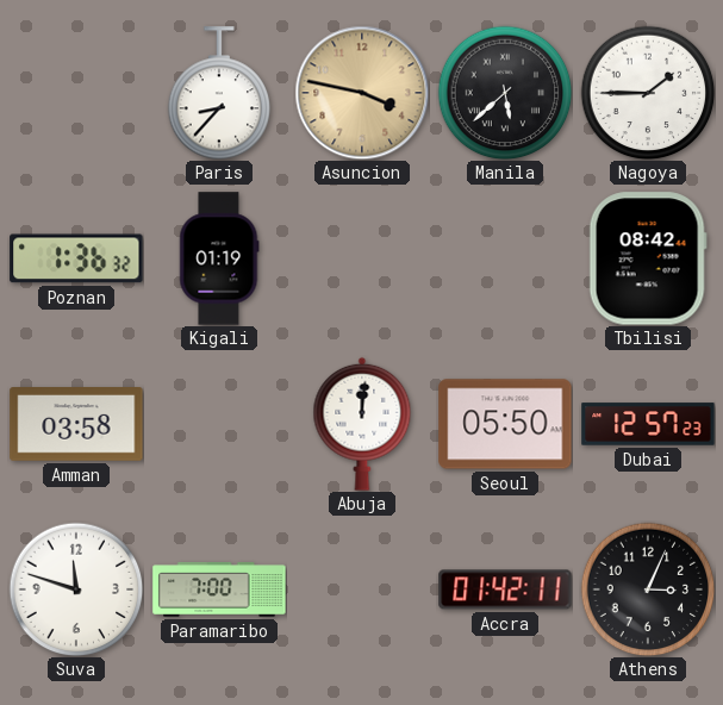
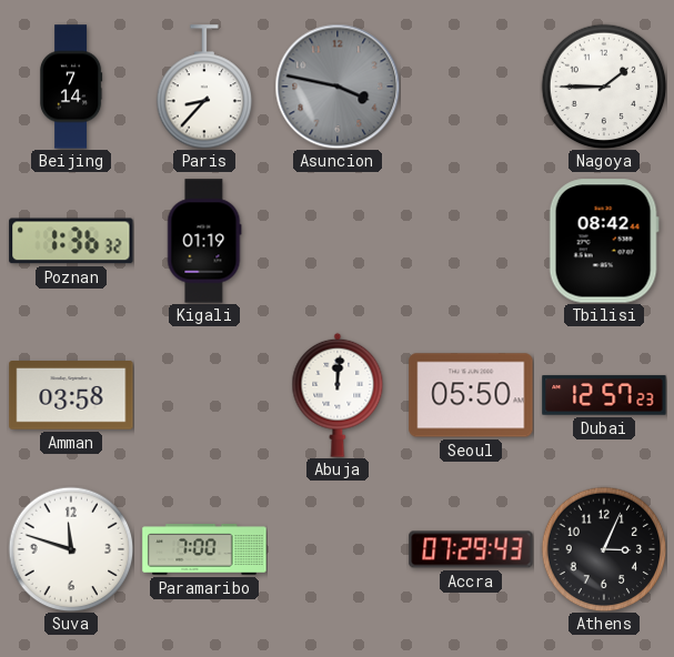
Beijing: none -> 7:14
Asuncion dial: champagne -> grey
Manila: 5:38 -> none
Accra: 01:42 -> 07:29
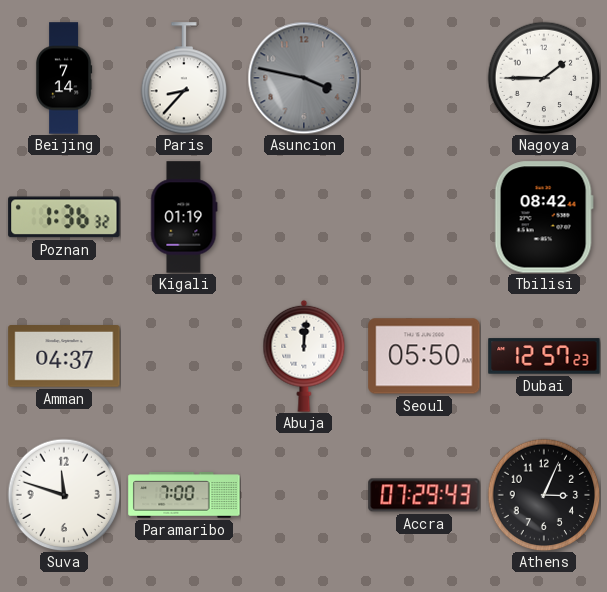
Amman: 03:58 -> 04:37
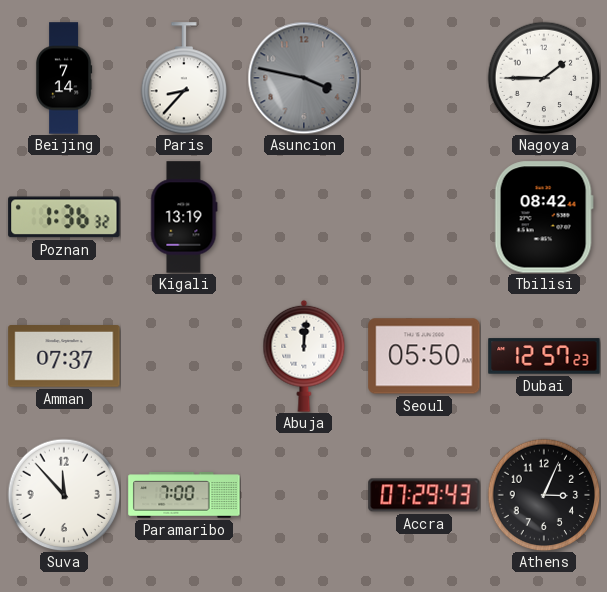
Kigali: 01:19 -> 13:19
Amman: 04:37 -> 07:37
Suva: 11:48 -> 11:53
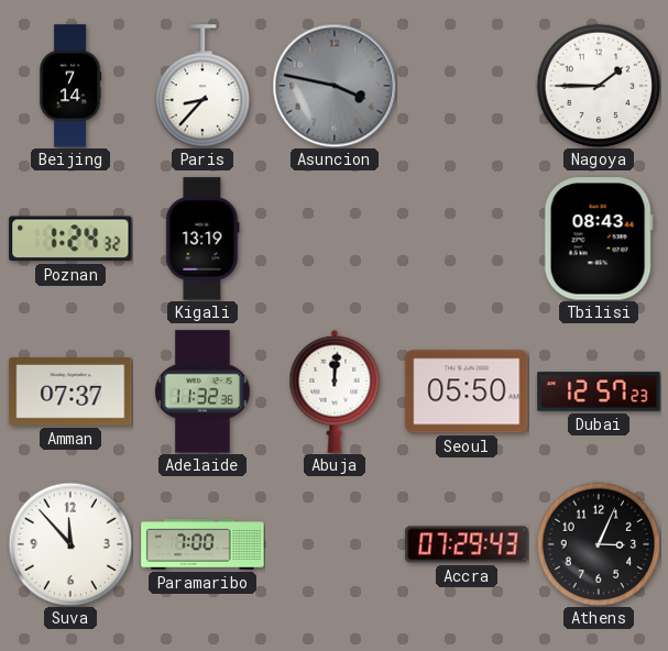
Poznan: 1:36 -> 1:24
Tbilisi: 08:42 -> 08:43
Adelaide: none -> 11:32
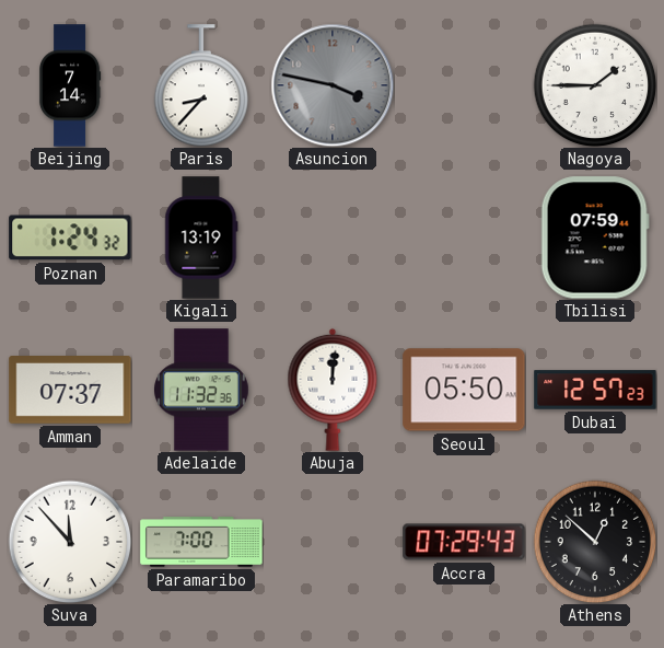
Tbilisi: 08:43 -> 07:59
Athens: 3:04 -> 12:52
